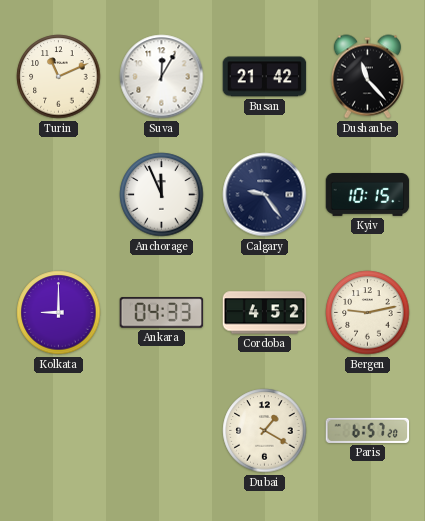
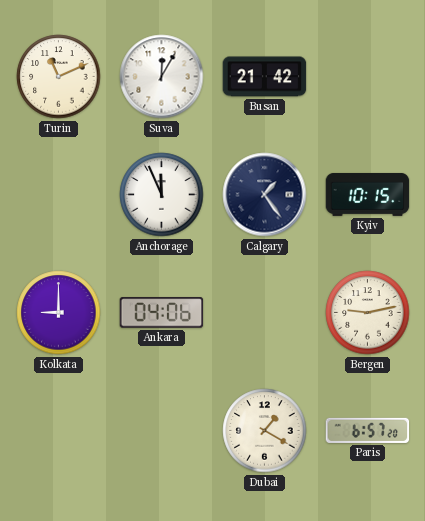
Dushanbe: 11:23 -> none
Calgary: 9:24 -> 1:24
Ankara: 04:33 -> 04:06
Cordoba: 4:52 -> none
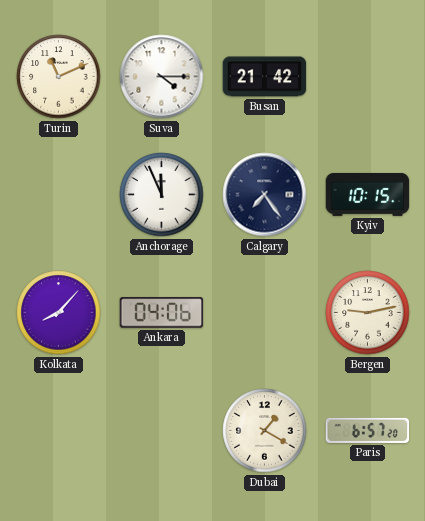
Suva: 12:05 -> 4:15
Calgary: 1:24 -> 7:24
Kolkata: 9:00 -> 8:07
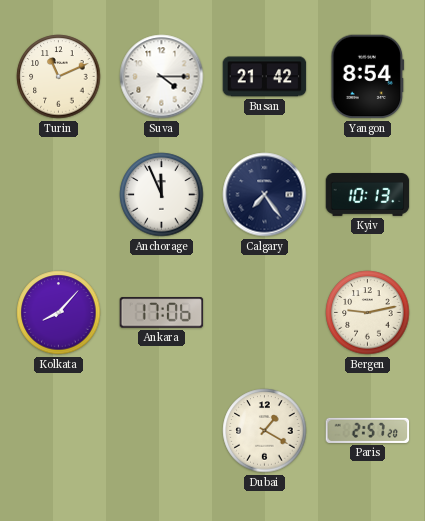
Yangon: none -> 8:54
Kyiv: 10:15 -> 10:13
Ankara: 04:06 -> 17:06
Paris: 6:57 -> 2:57
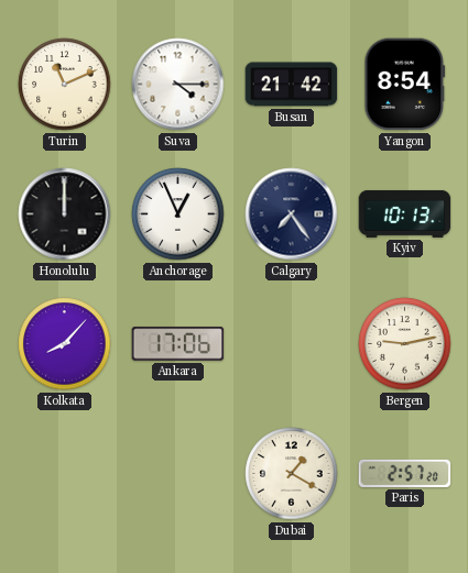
Honolulu: none -> 12:00
Anchorage: 11:56 -> 12:56
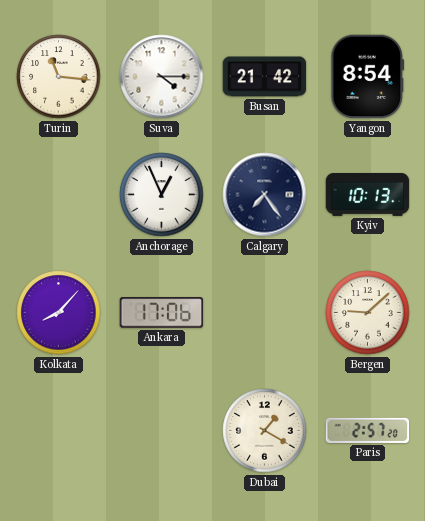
Turin: 11:11 -> 11:16
Honolulu: 12:00 -> none
Bergen: 9:13 -> 9:08
